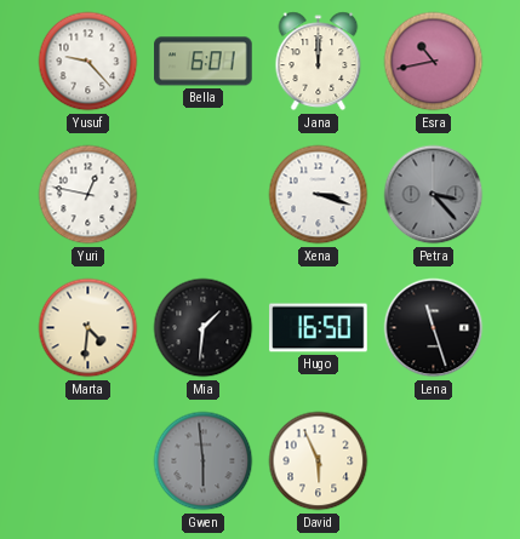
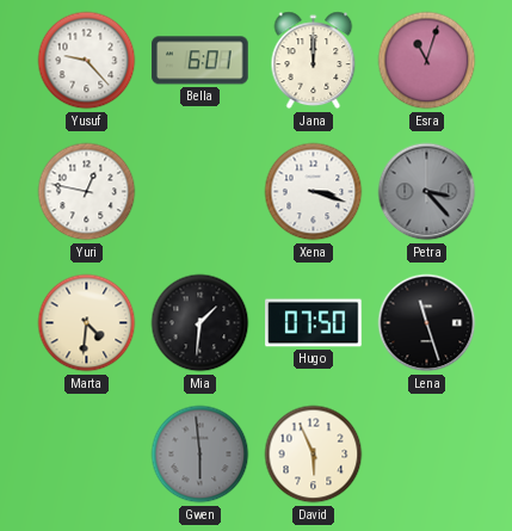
Esra: 10:43 -> 11:03
Hugo: 16:50 -> 07:50
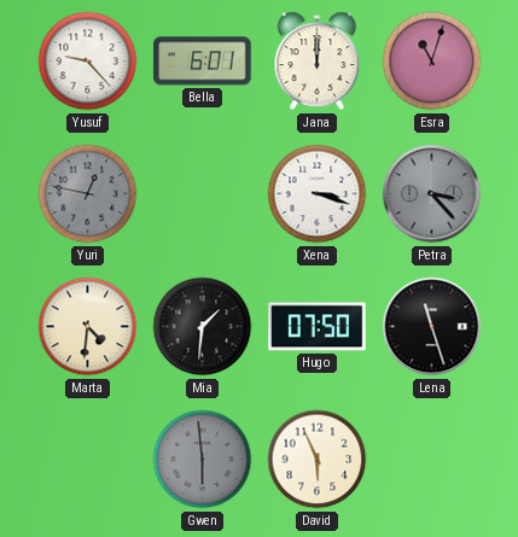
Yuri dial: white -> grey
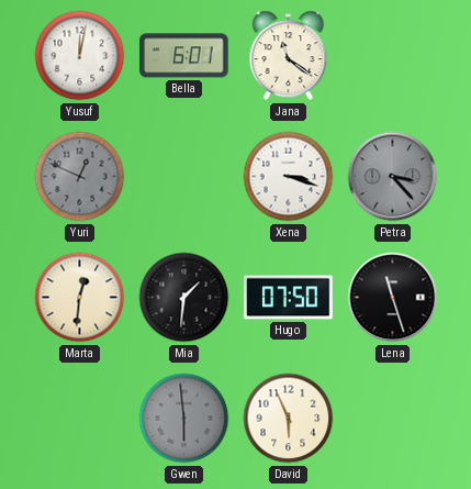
Yusuf: 9:23 -> 12:02
Jana: 12:00 -> 11:21
Esra: 11:03 -> none
Yuri: 12:47 -> 12:49
Marta: 4:31 -> 12:31
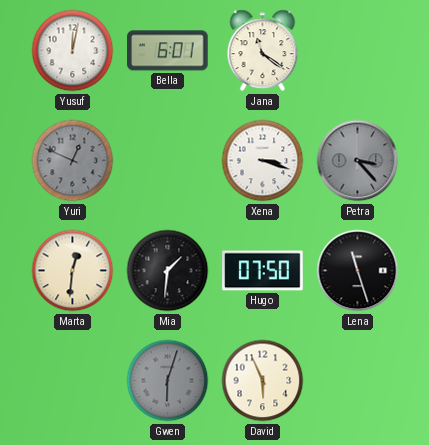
Gwen: 5:59 -> 6:03
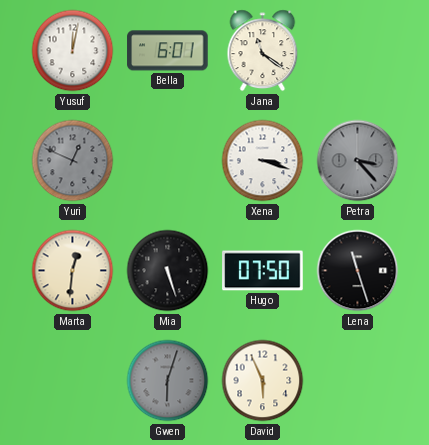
Mia: 1:31 -> 5:27
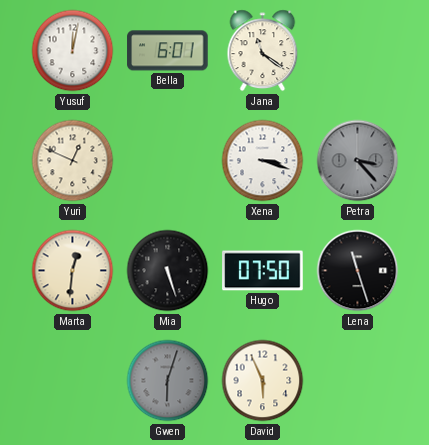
Yuri dial: grey -> cream
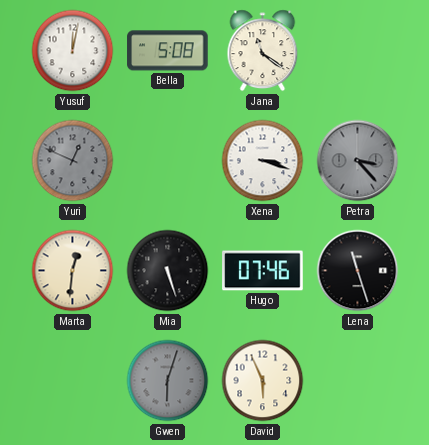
Bella: 6:01 -> 5:08
Yuri dial: cream -> grey
Hugo: 07:50 -> 07:46
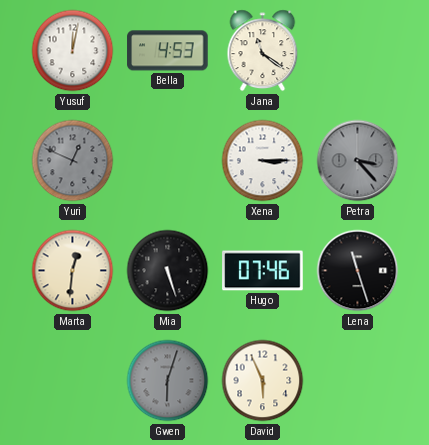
Bella: 5:08 -> 4:53
Xena: 3:18 -> 3:15
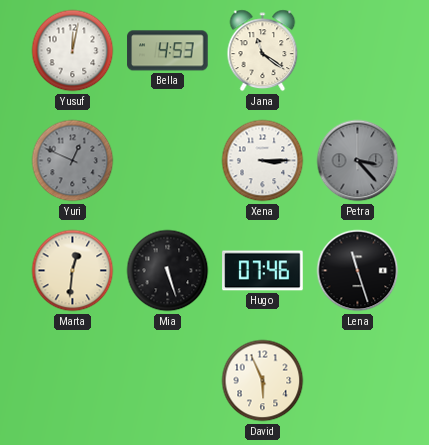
Gwen: 6:03 -> none
